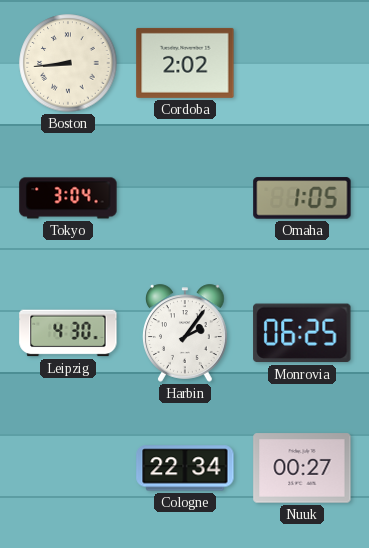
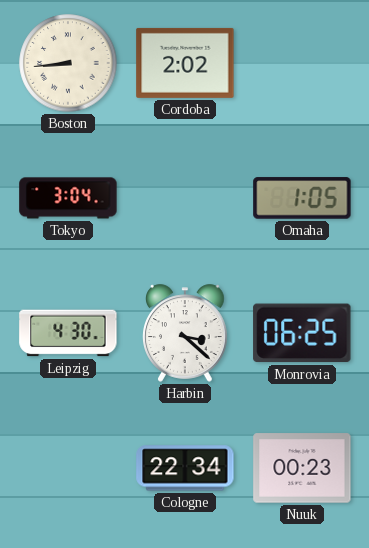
Harbin: 2:06 -> 3:22
Nuuk: 00:27 -> 00:23
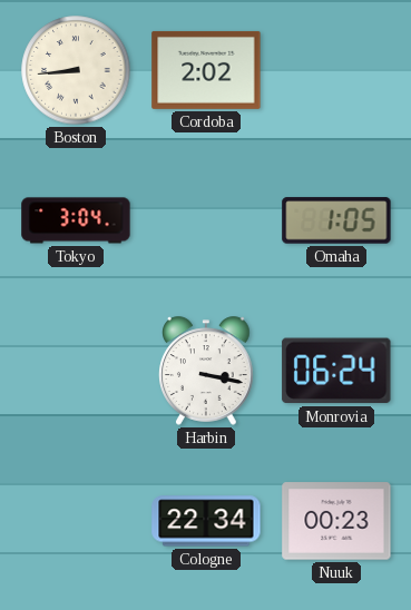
Leipzig: 4:30 -> none
Harbin: 3:22 -> 3:17
Monrovia: 06:25 -> 06:24
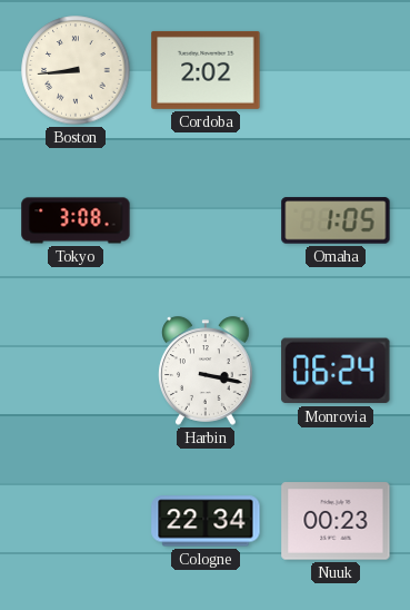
Tokyo: 3:04 -> 3:08
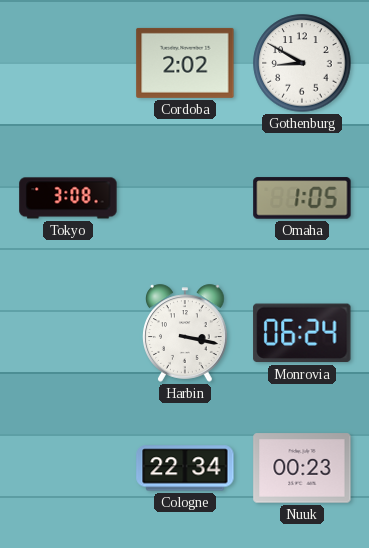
Boston: 8:44 -> none
Gothenburg: none -> 8:50
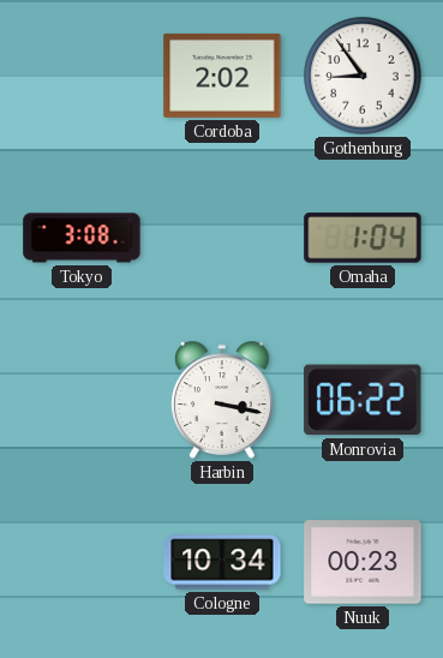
Gothenburg: 8:50 -> 8:54
Omaha: 1:05 -> 1:04
Monrovia: 06:24 -> 06:22
Cologne: 22:34 -> 10:34
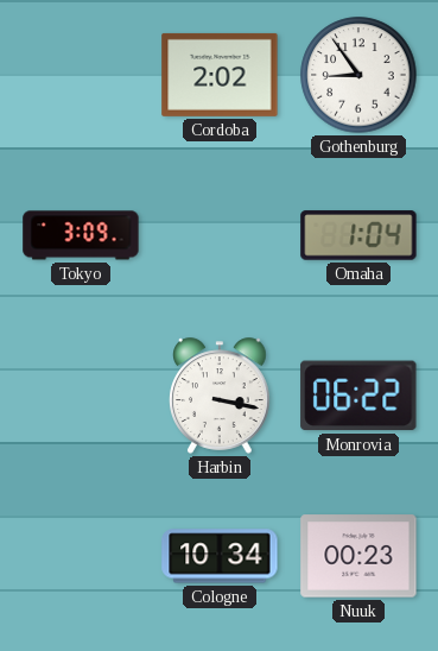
Tokyo: 3:08 -> 3:09
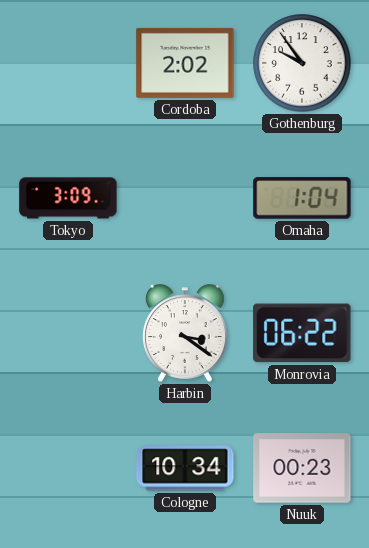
Gothenburg: 8:54 -> 9:54
Harbin: 3:17 -> 3:21
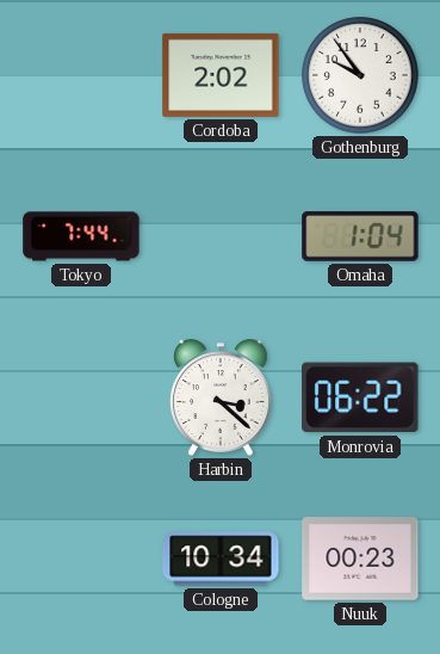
Tokyo: 3:09 -> 7:44
Harbin: 3:21 -> 3:22
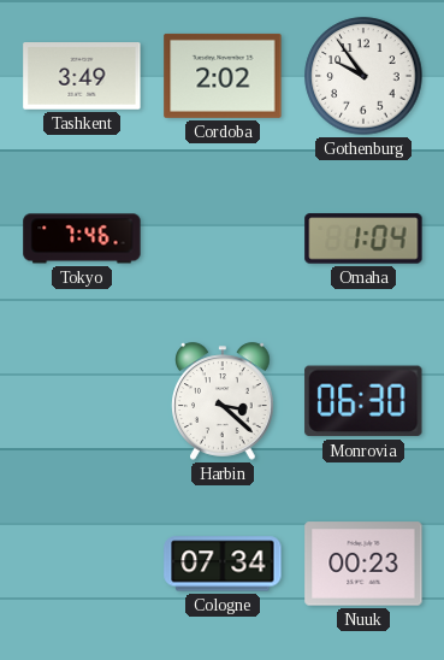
Tashkent: none -> 3:49
Tokyo: 7:44 -> 7:46
Monrovia: 06:22 -> 06:30
Cologne: 10:34 -> 07:34
